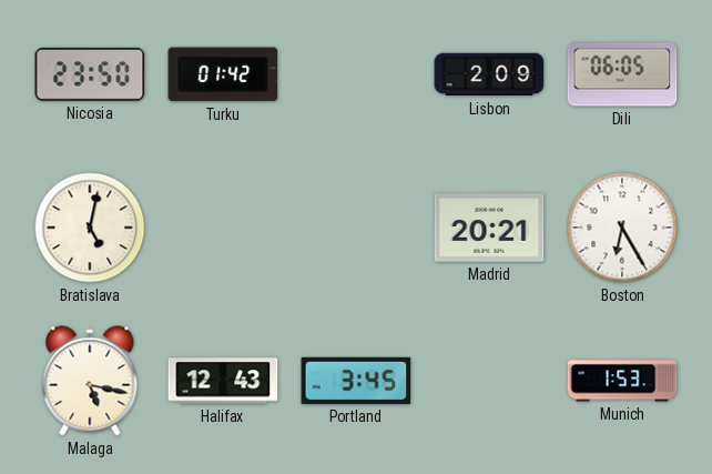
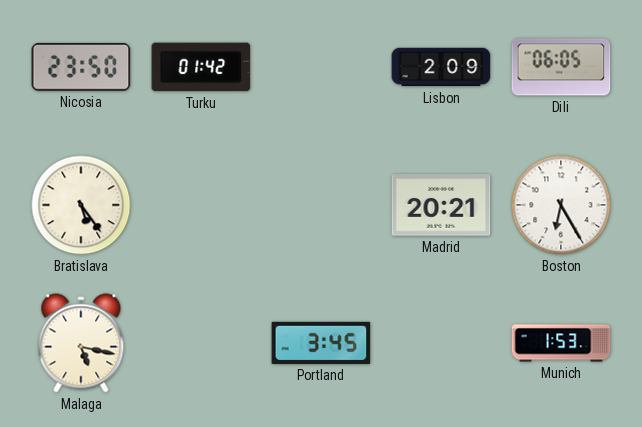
Bratislava: 5:02 -> 5:24
Halifax: 12:43 -> none
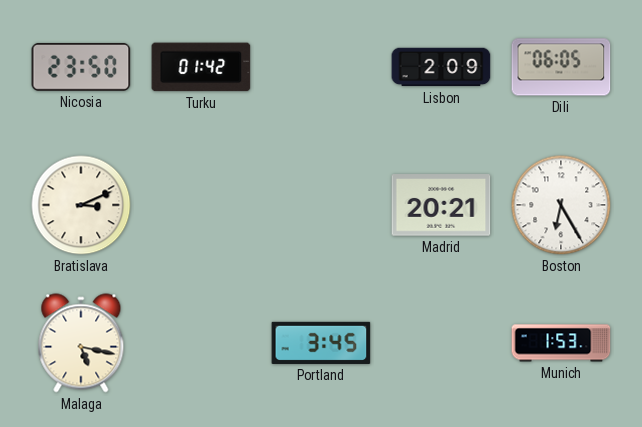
Bratislava: 5:24 -> 3:11
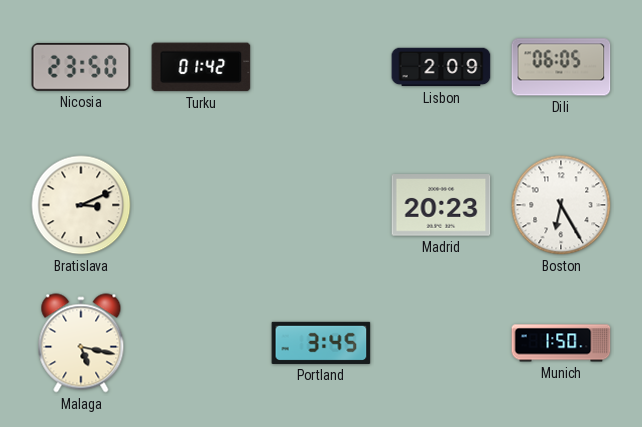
Madrid: 20:21 -> 20:23
Munich: 1:53 -> 1:50
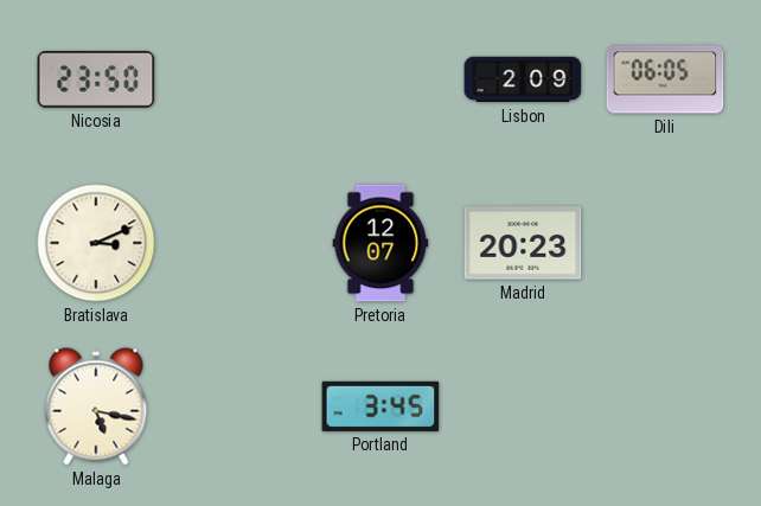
Turku: 01:42 -> none
Pretoria: none -> 12:07
Boston: 6:25 -> none
Munich: 1:50 -> none
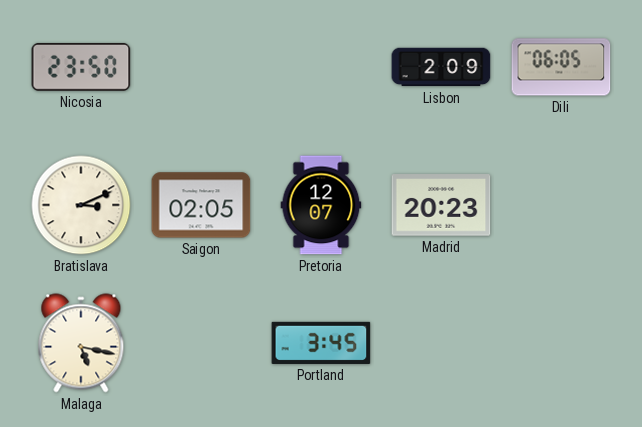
Saigon: none -> 02:05
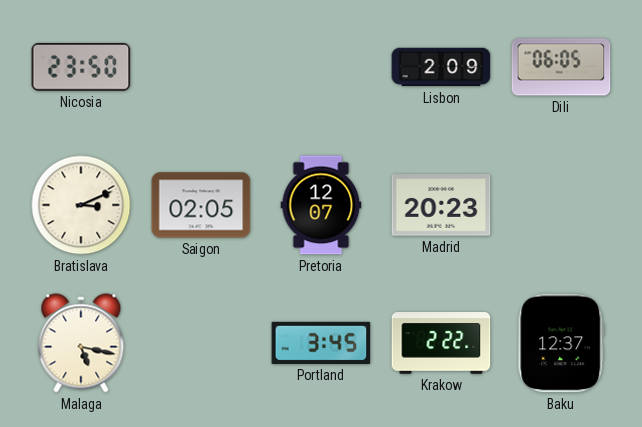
Krakow: none -> 2:22
Baku: none -> 12:37
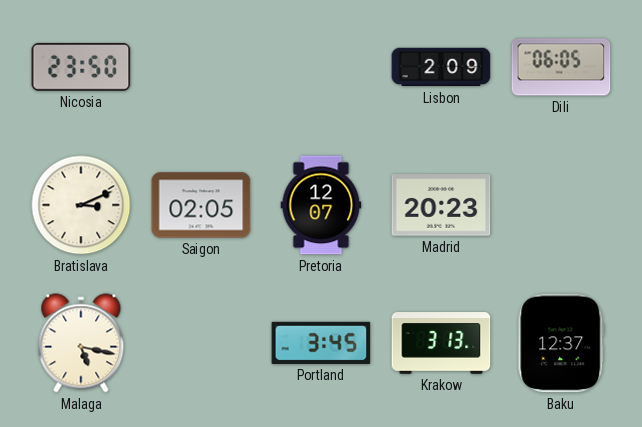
Krakow: 2:22 -> 3:13
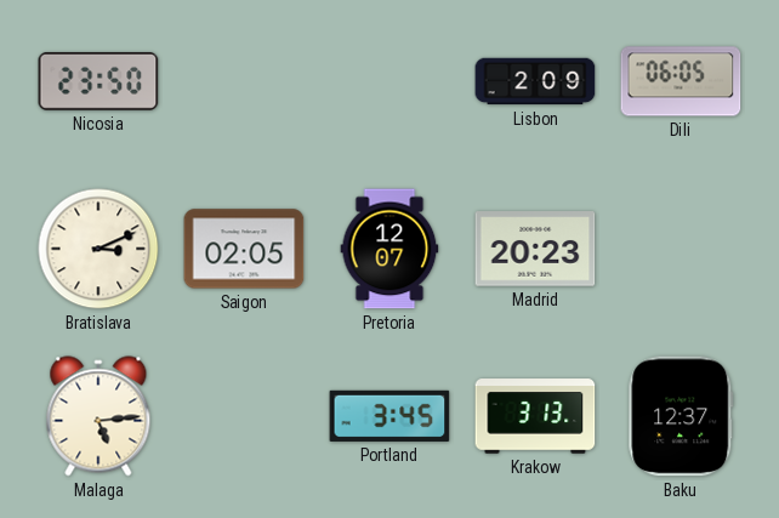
Malaga: 5:17 -> 5:14
